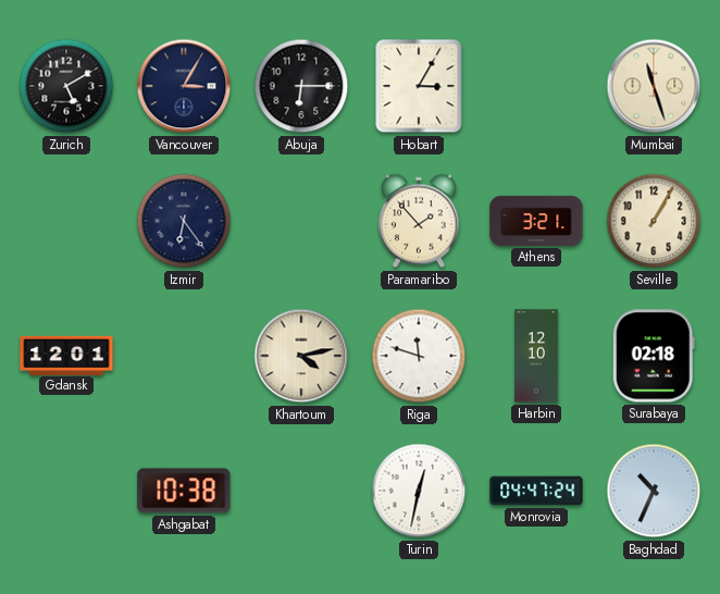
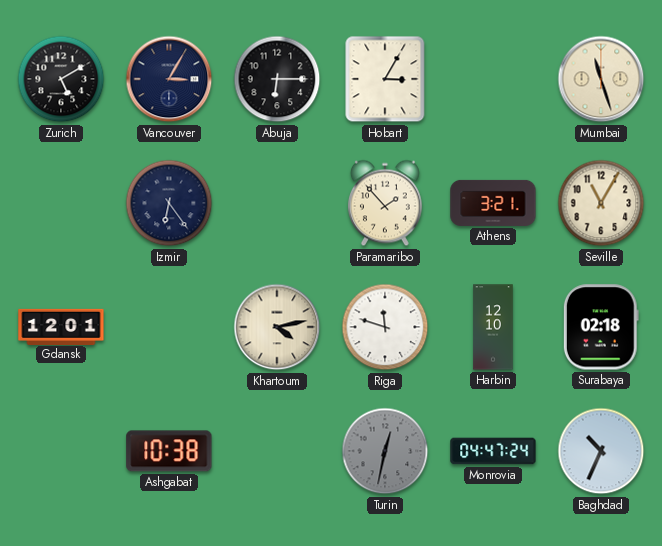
Seville: 1:05 -> 11:05
Turin dial: white -> grey
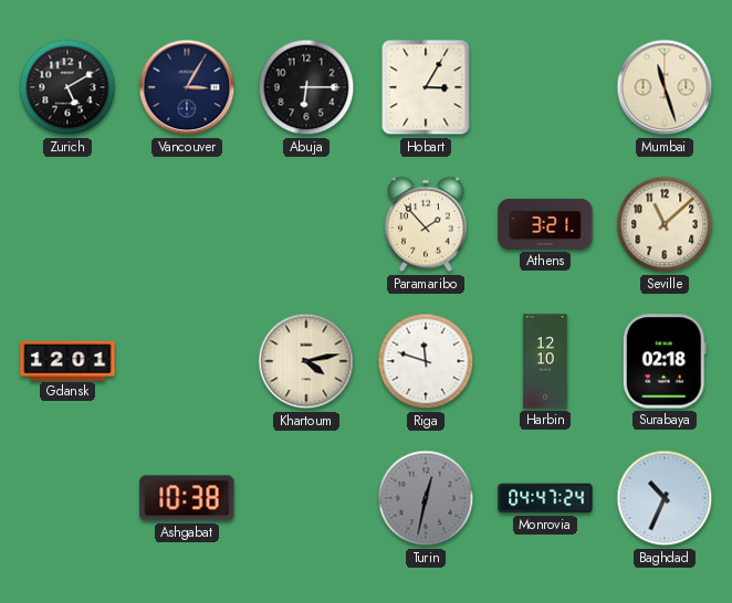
Izmir: 6:24 -> none
Seville: 11:05 -> 11:08
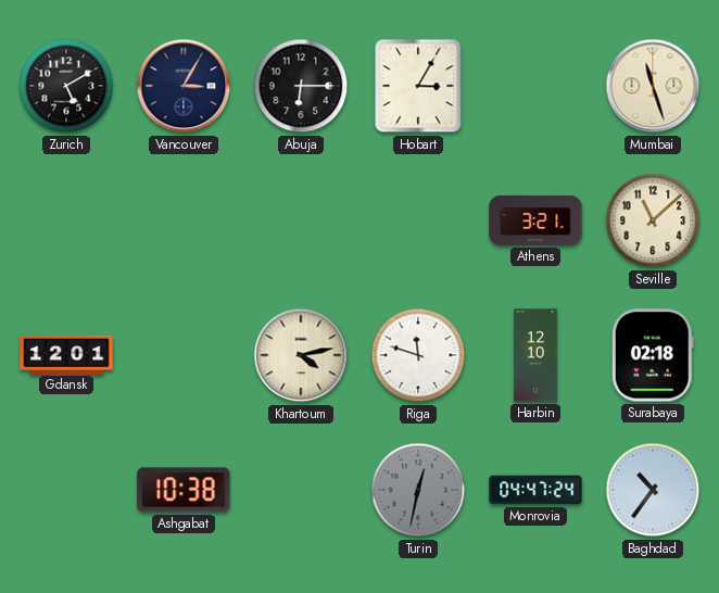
Paramaribo: 1:53 -> none
Baghdad: 10:34 -> 10:36
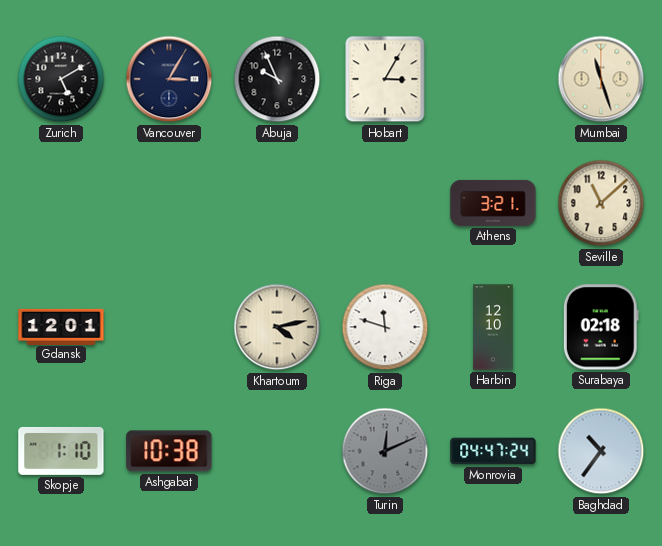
Abuja: 6:15 -> 9:56
Skopje: none -> 1:10
Turin: 12:32 -> 12:11
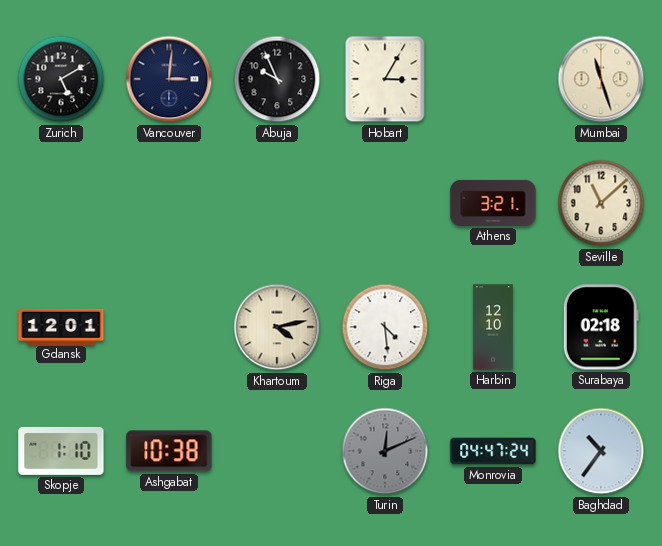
Vancouver: 3:05 -> 3:01
Riga: 11:48 -> 4:29
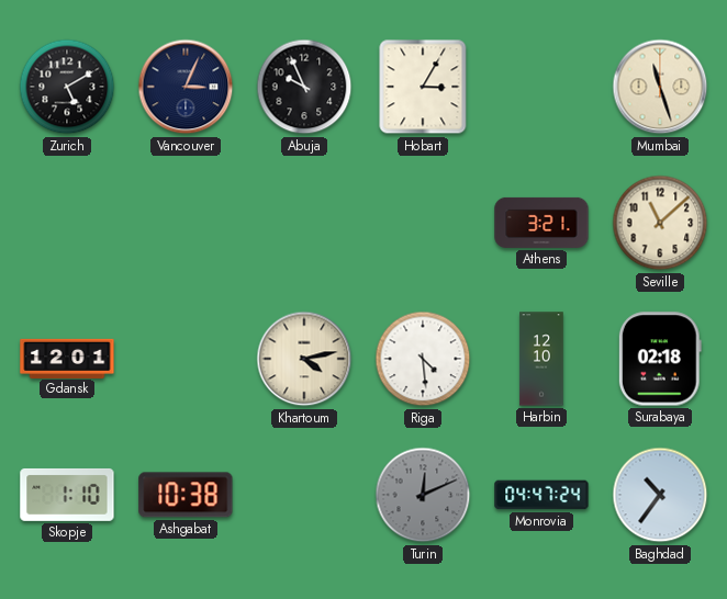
Vancouver: 3:01 -> 3:04
